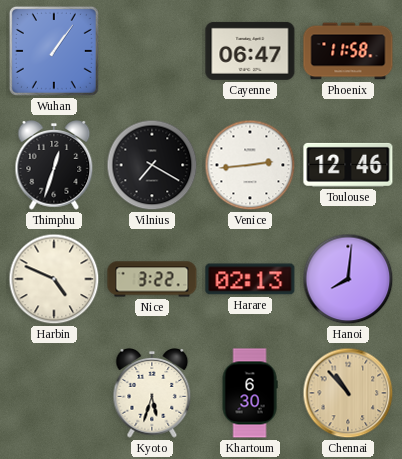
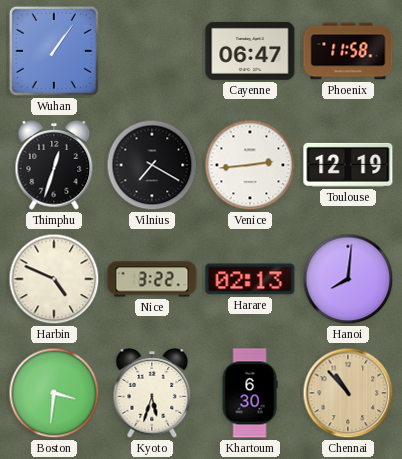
Toulouse: 12:46 -> 12:19
Boston: none -> 3:31
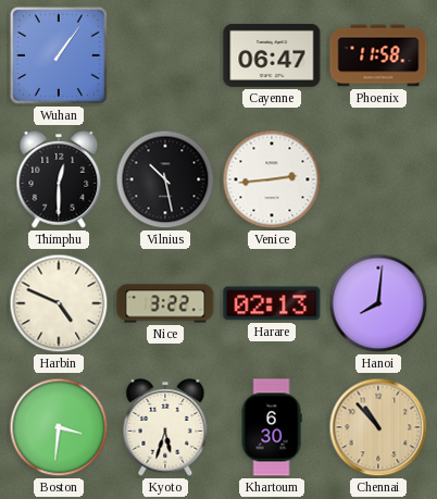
Thimphu: 12:33 -> 12:30
Vilnius: 7:20 -> 10:28
Toulouse: 12:19 -> none
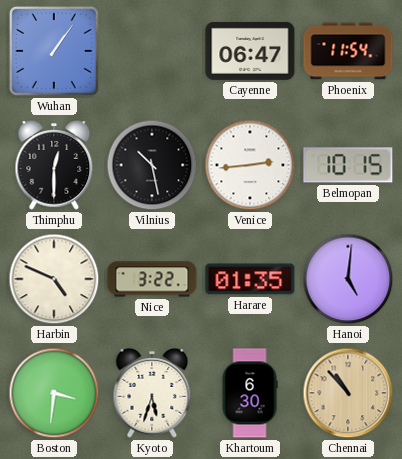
Phoenix: 11:58 -> 11:54
Belmopan: none -> 10:15
Harare: 02:13 -> 01:35
Hanoi: 8:01 -> 5:01
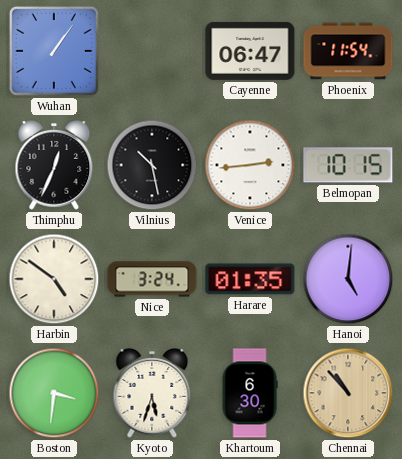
Thimphu: 12:30 -> 12:34
Harbin: 4:49 -> 4:51
Nice: 3:22 -> 3:24
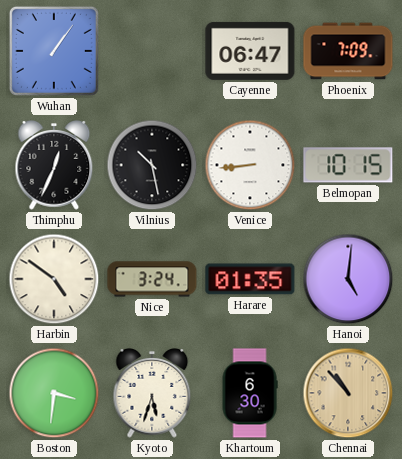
Phoenix: 11:54 -> 7:09
Venice: 2:44 -> 8:44
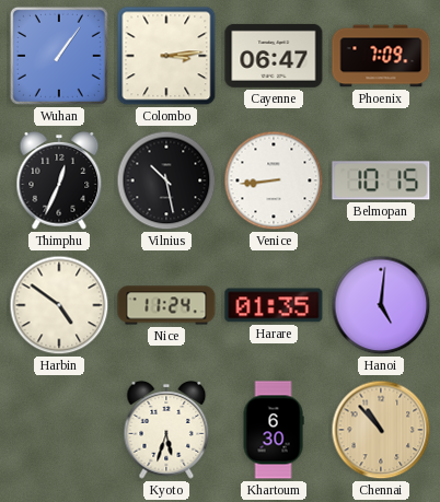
Colombo: none -> 3:14
Nice: 3:24 -> 11:24
Boston: 3:31 -> none
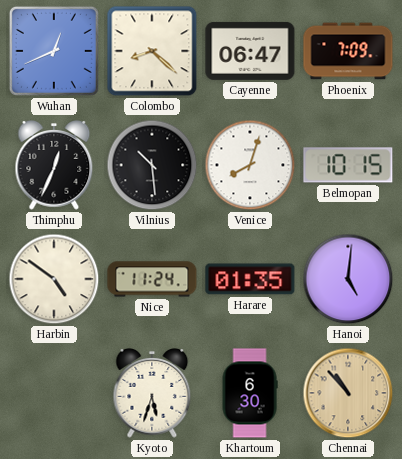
Wuhan: 1:06 -> 12:41
Colombo: 3:14 -> 8:22
Vilnius: 10:28 -> 10:29
Venice: 8:44 -> 8:03
